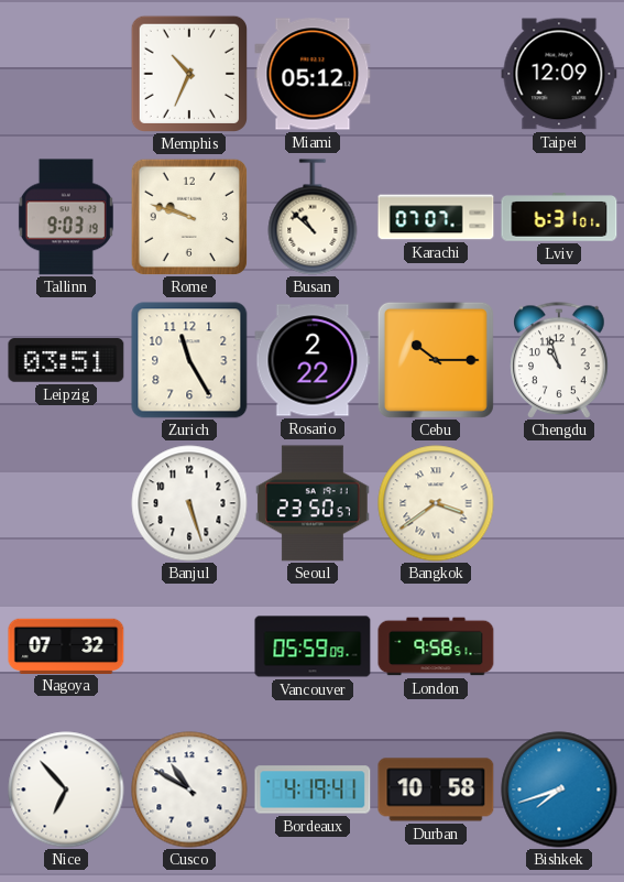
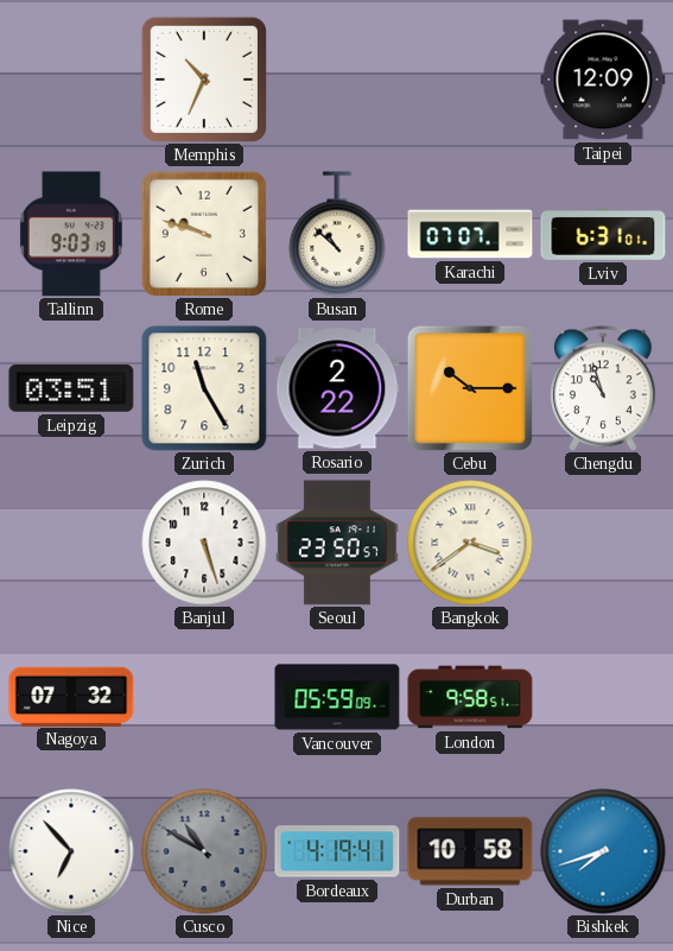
Miami: 05:12 -> none
Cusco dial: white -> grey
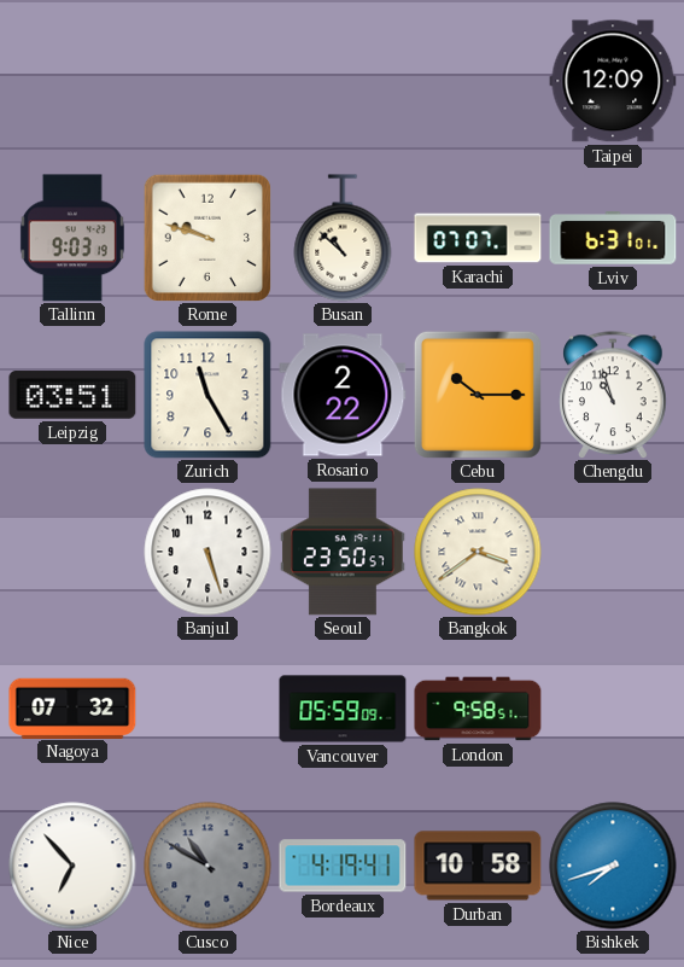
Memphis: 10:34 -> none
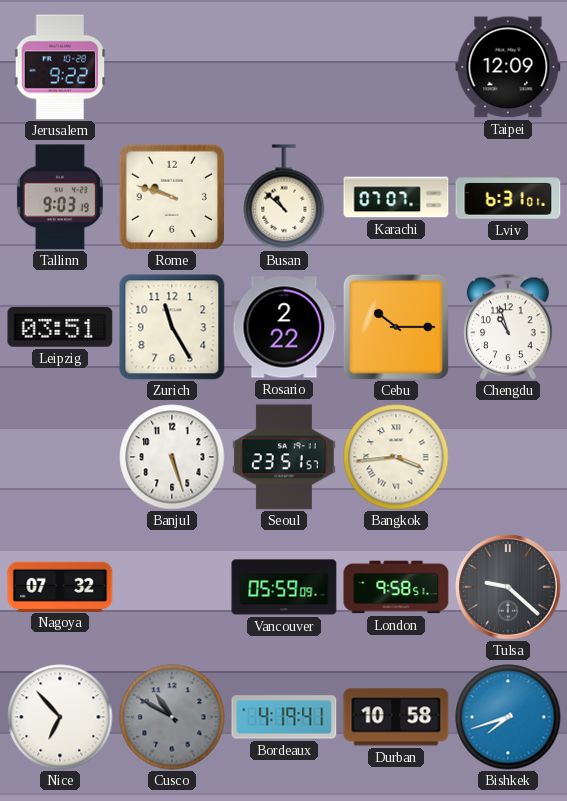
Jerusalem: none -> 9:22
Seoul: 23:50 -> 23:51
Bangkok: 3:39 -> 3:44
Tulsa: none -> 9:22
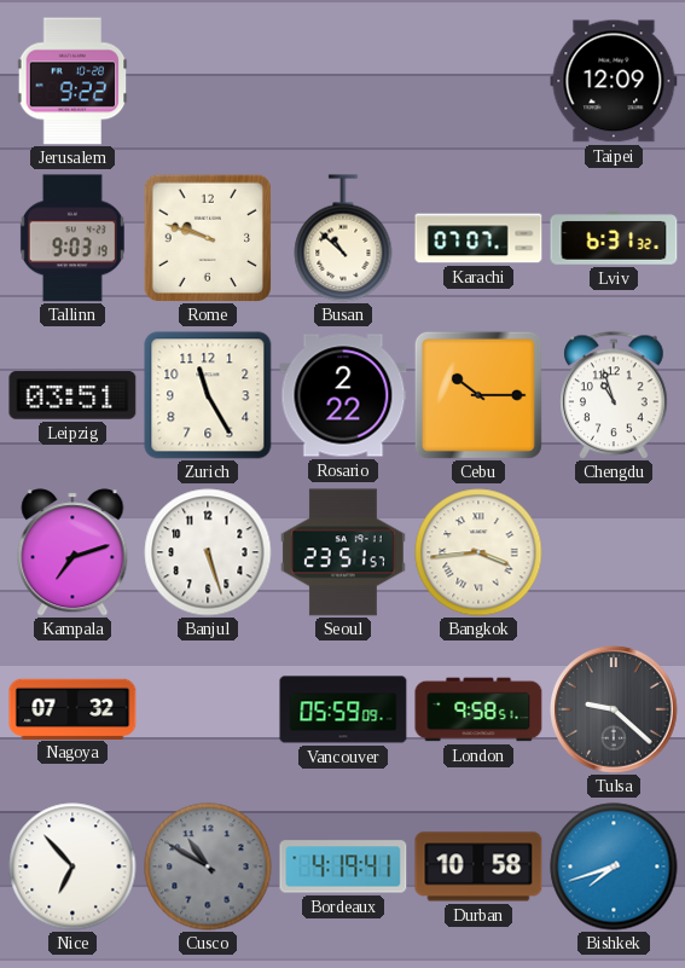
Lviv: 6:31:01 -> 6:31:32
Kampala: none -> 7:12
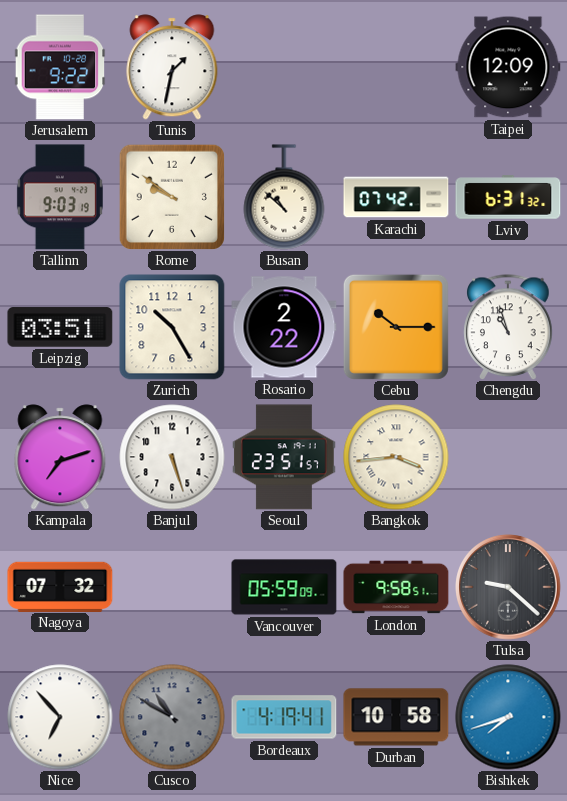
Tunis: none -> 1:32
Rome: 9:48 -> 9:51
Karachi: 07:07 -> 07:42
Zurich: 11:25 -> 10:25
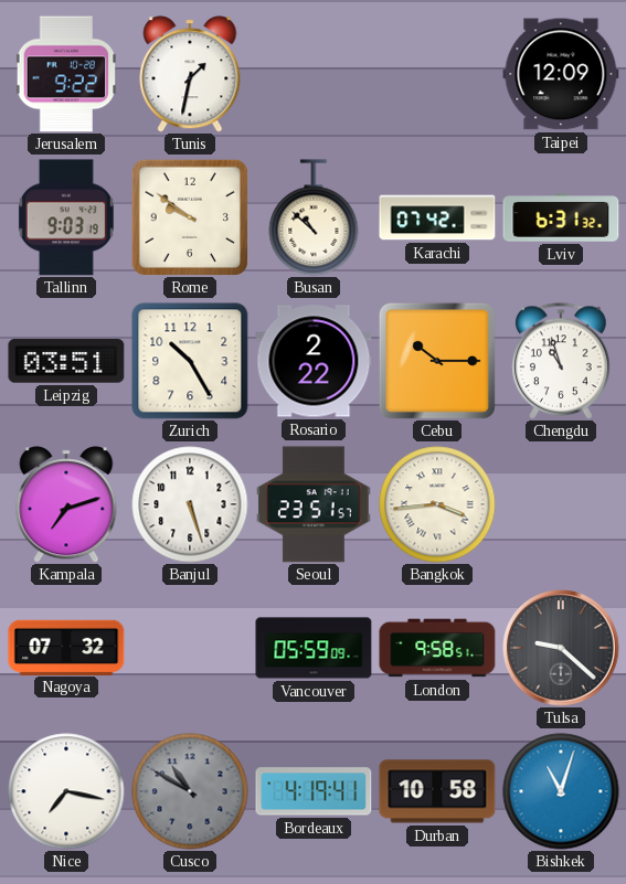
Nice: 6:53 -> 7:17
Bishkek: 7:42 -> 11:03
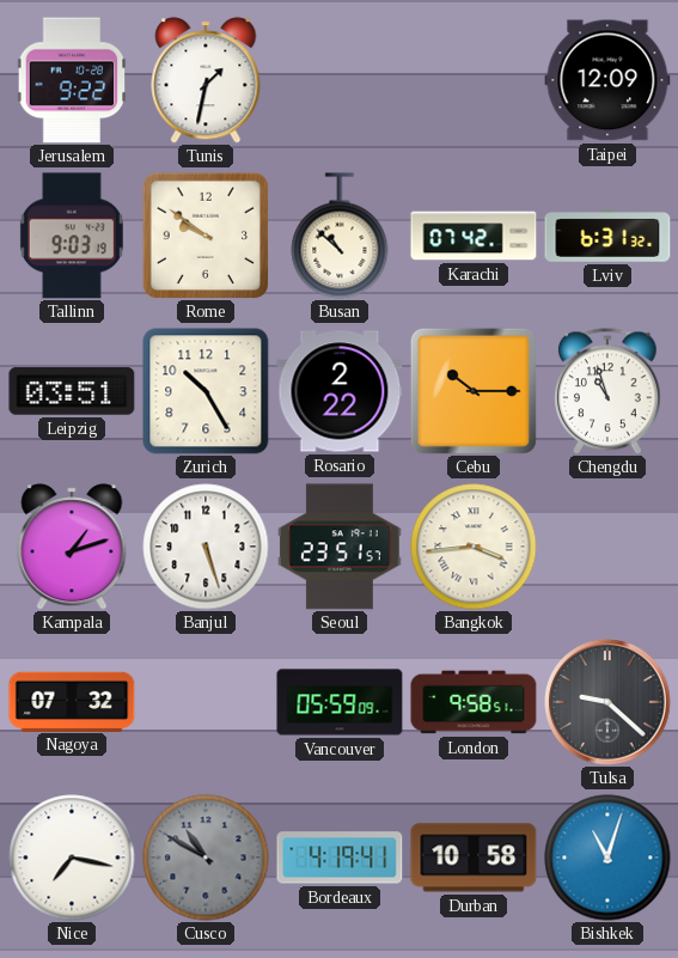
Kampala: 7:12 -> 1:12
